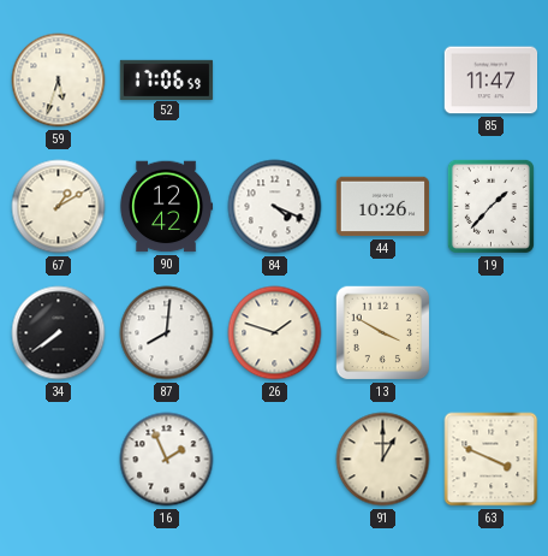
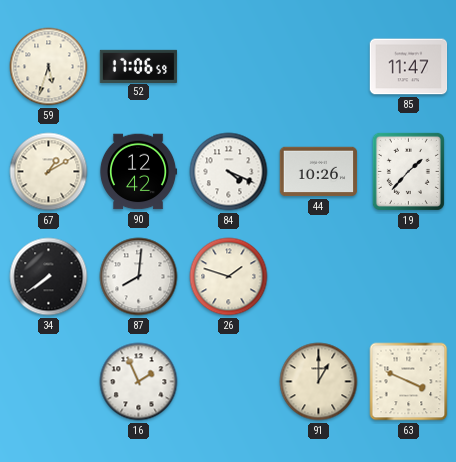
13: 3:50 -> none
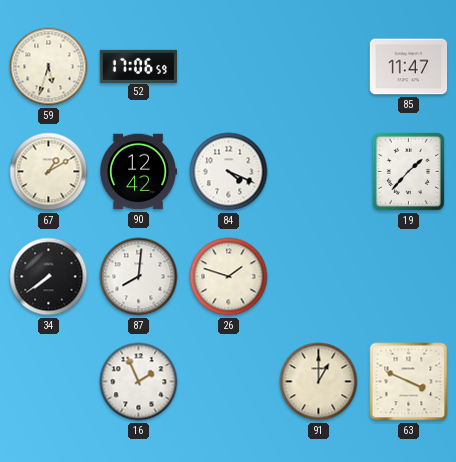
44: 10:26 -> none
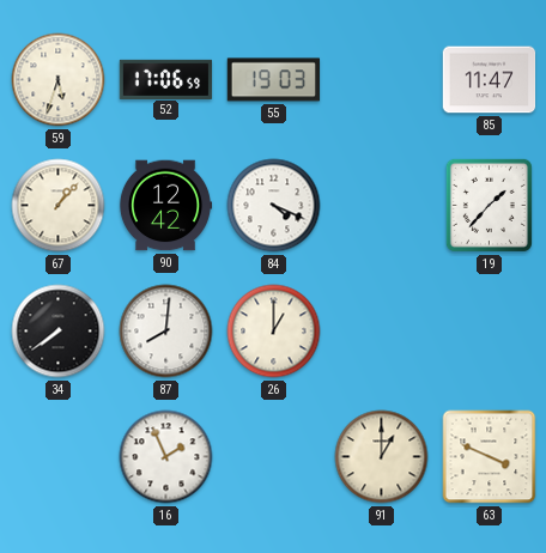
55: none -> 19:03
67: 1:10 -> 1:07
26: 1:48 -> 1:00
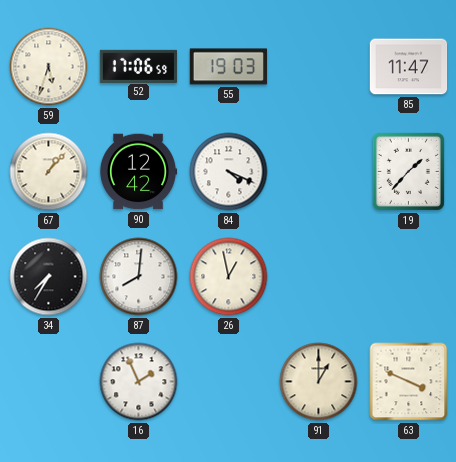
34: 7:39 -> 7:35
26: 1:00 -> 12:58
